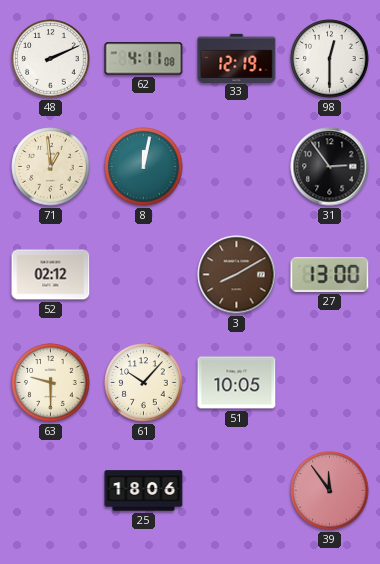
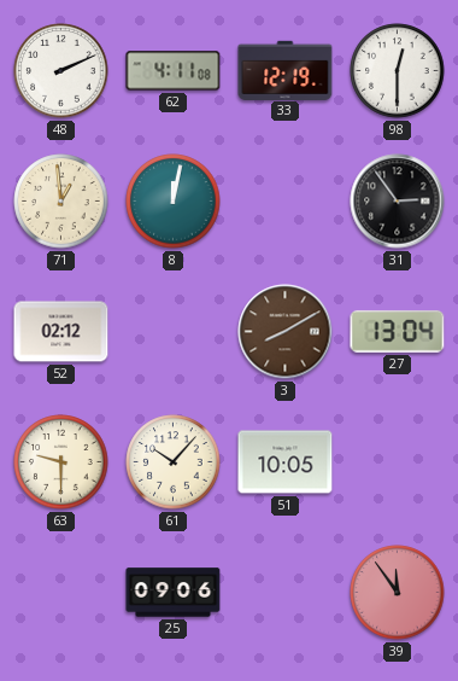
27: 13:00 -> 13:04
25: 18:06 -> 09:06
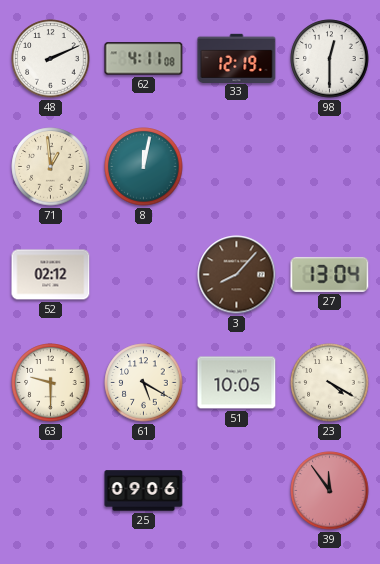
31: 2:54 -> none
3: 8:10 -> 8:07
61: 10:07 -> 5:20
23: none -> 4:20
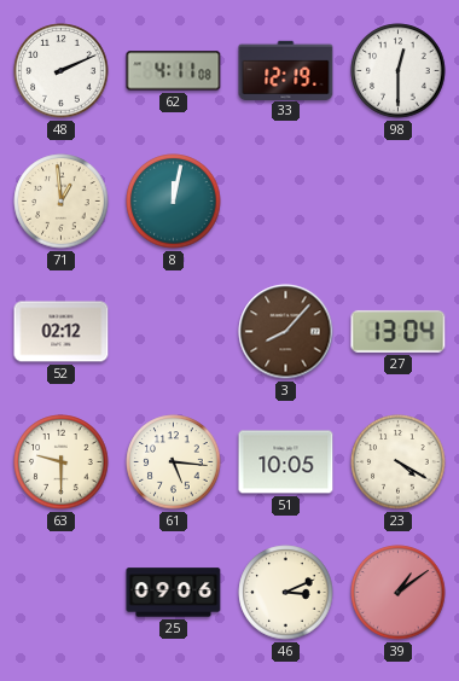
61: 5:20 -> 5:16
46: none -> 3:11
39: 11:54 -> 1:09
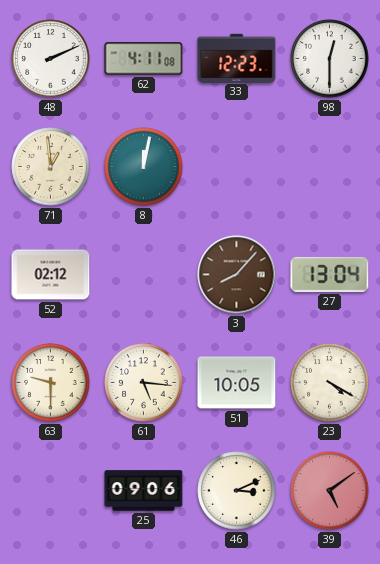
33: 12:19 -> 12:23
39: 1:09 -> 5:09
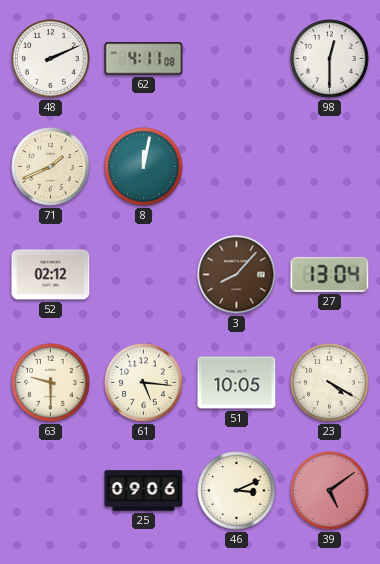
33: 12:23 -> none
71: 12:59 -> 1:41
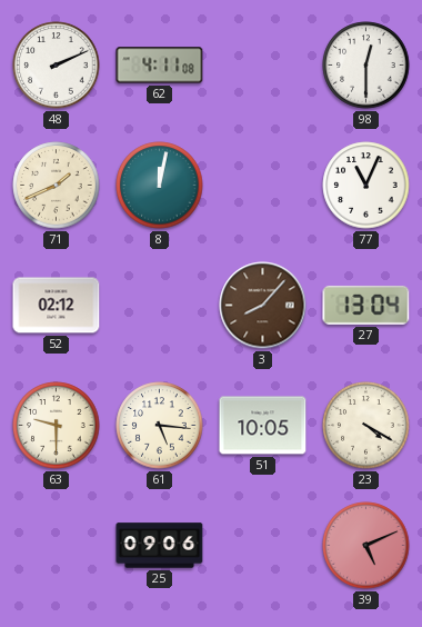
77: none -> 11:04
46: 3:11 -> none
39: 5:09 -> 5:11
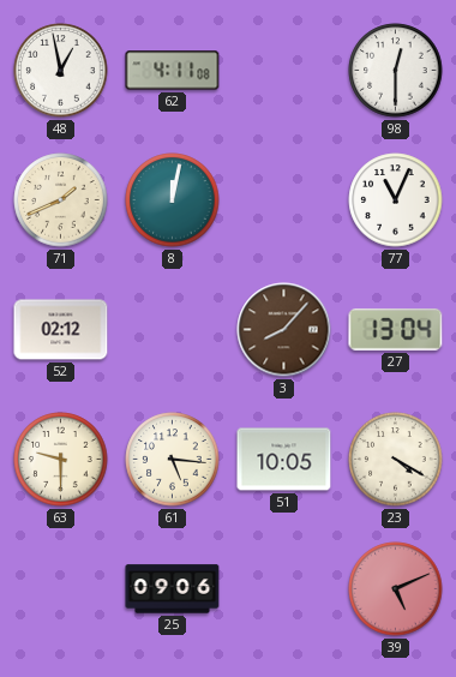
48: 2:11 -> 12:58
